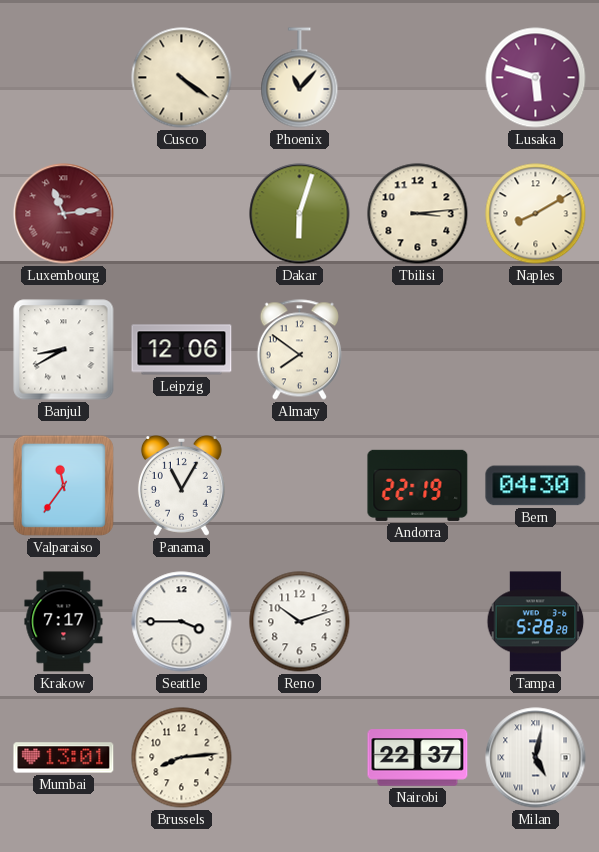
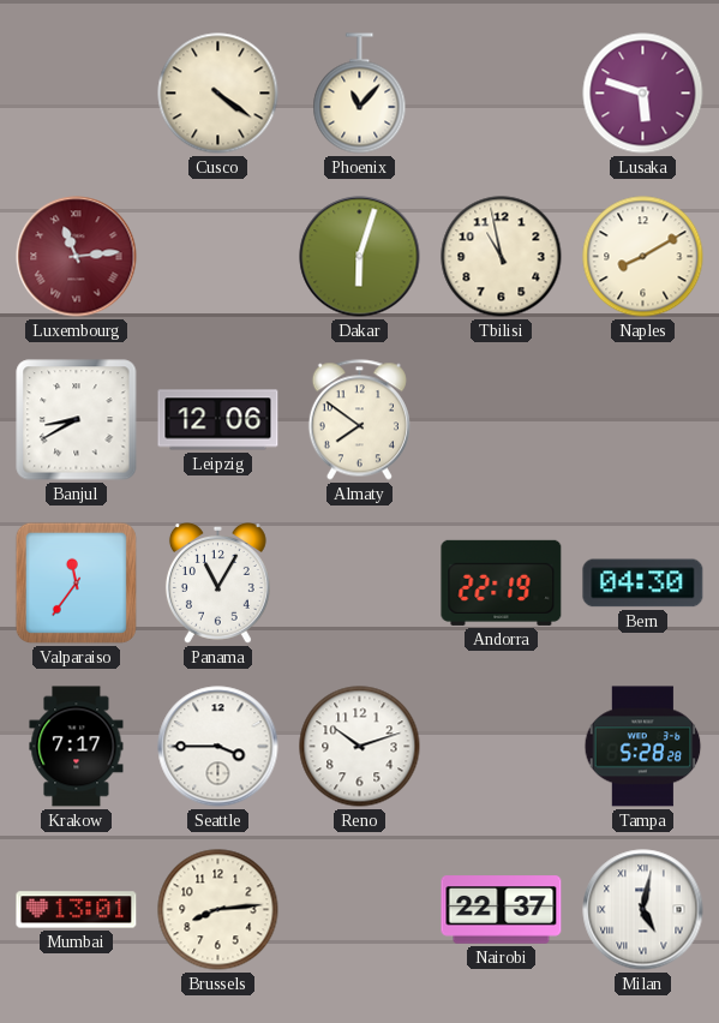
Tbilisi: 3:14 -> 10:58
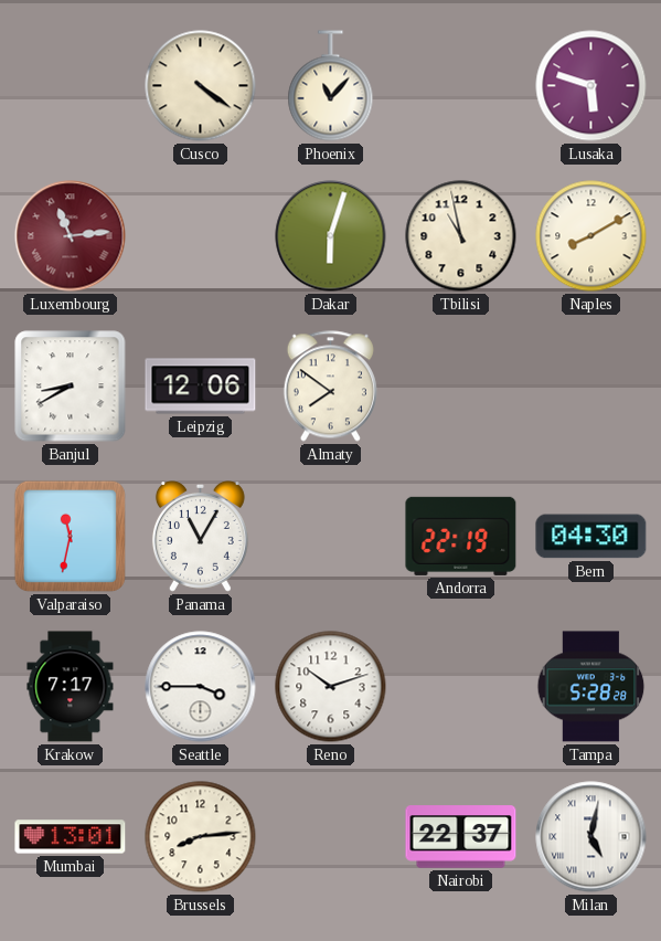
Valparaiso: 11:36 -> 11:32
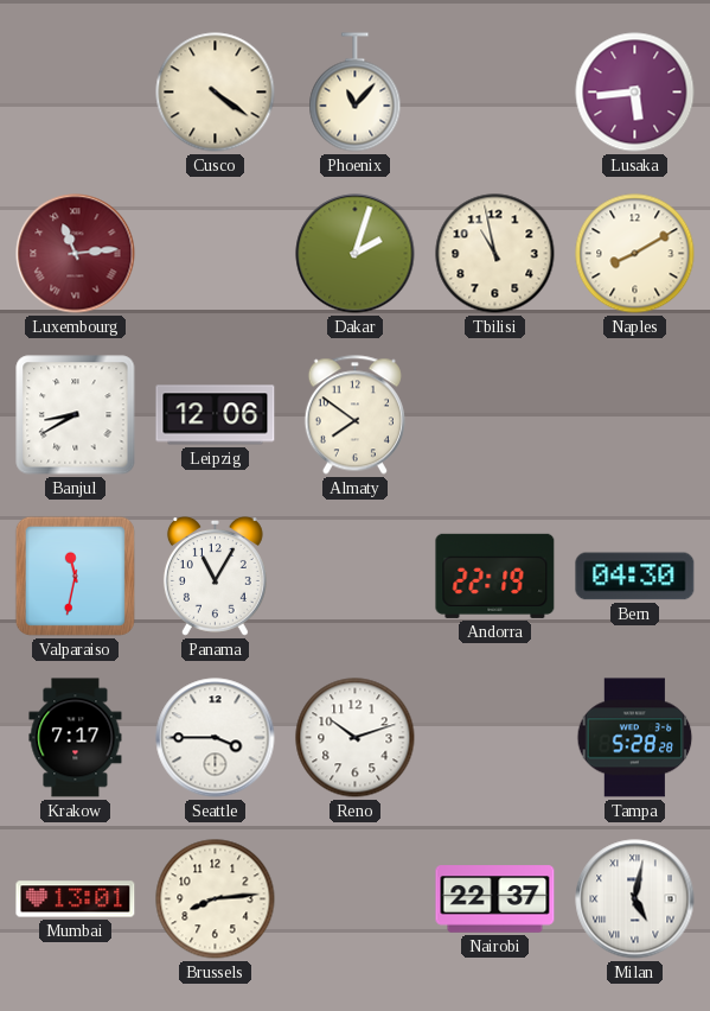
Lusaka: 5:48 -> 5:44
Dakar: 6:03 -> 2:03
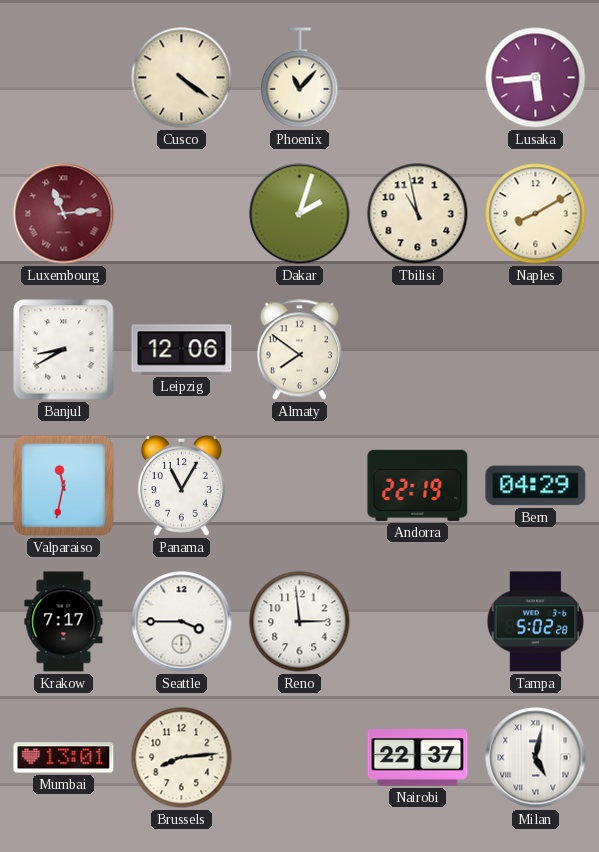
Bern: 04:30 -> 04:29
Reno: 10:12 -> 2:59
Tampa: 5:28 -> 5:02
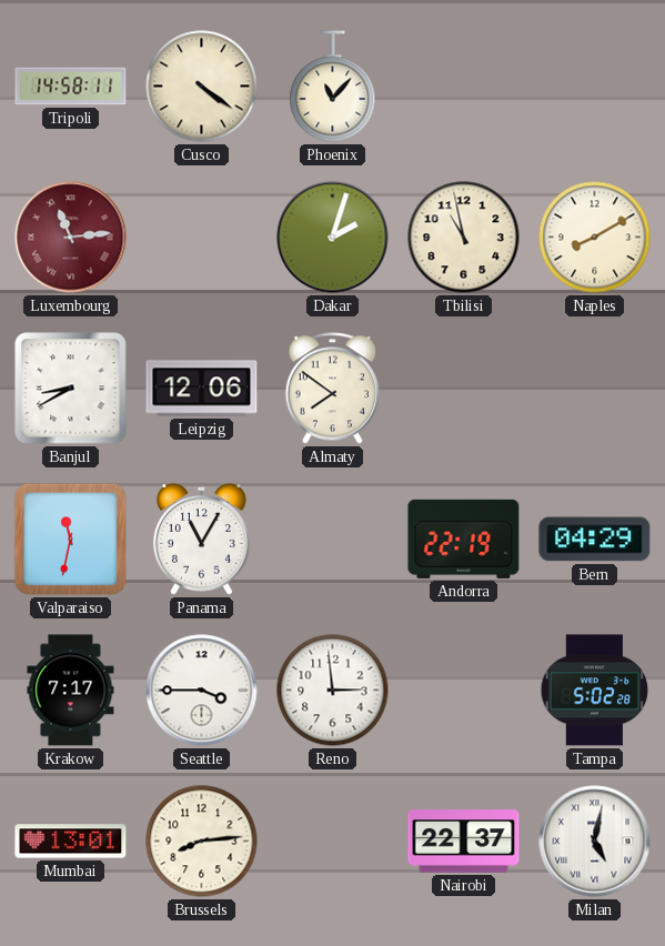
Tripoli: none -> 14:58
Lusaka: 5:44 -> none
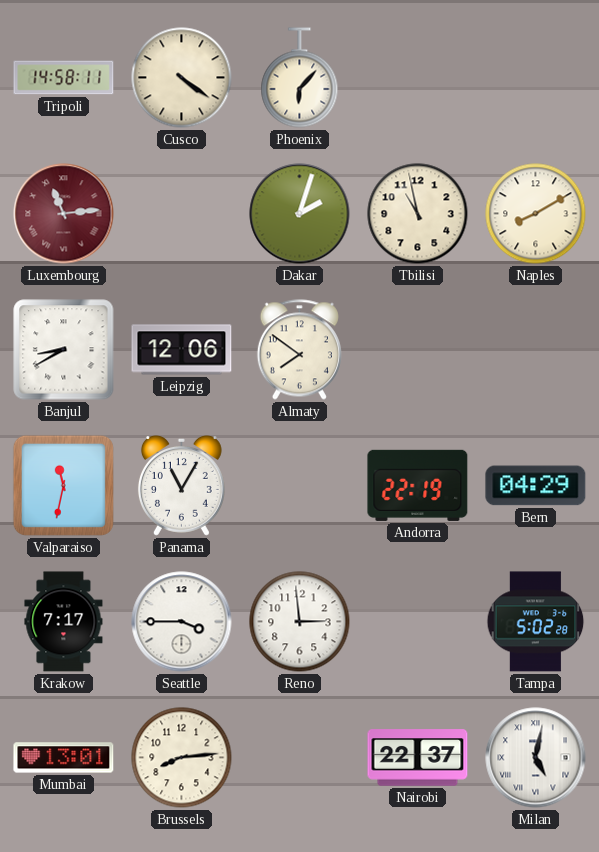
Phoenix: 11:07 -> 6:07
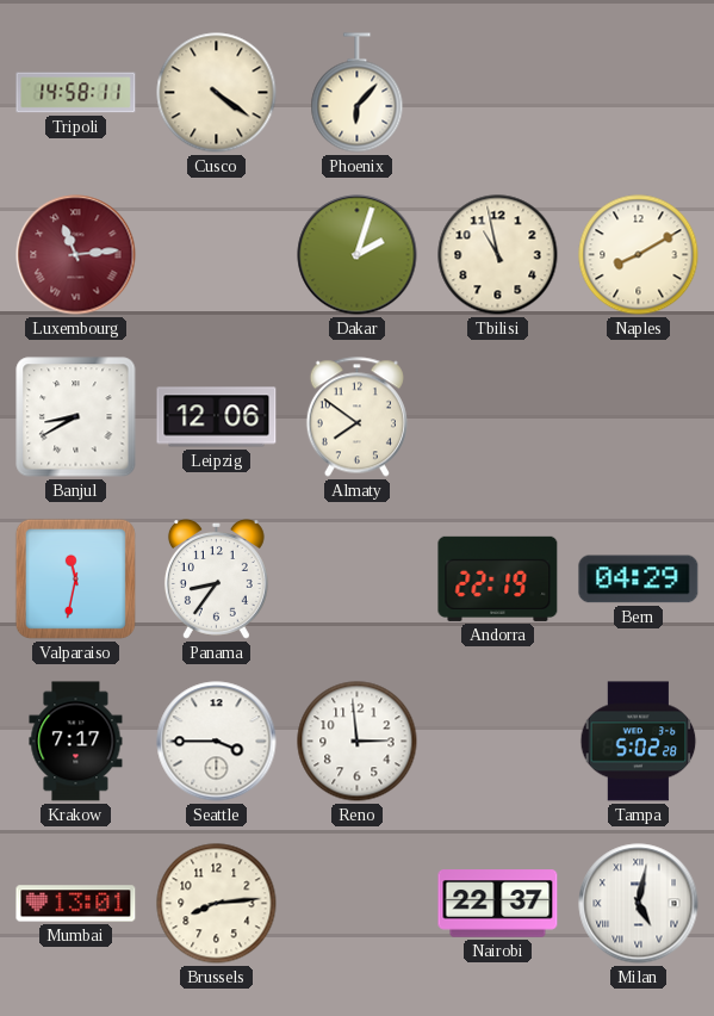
Panama: 11:05 -> 8:36
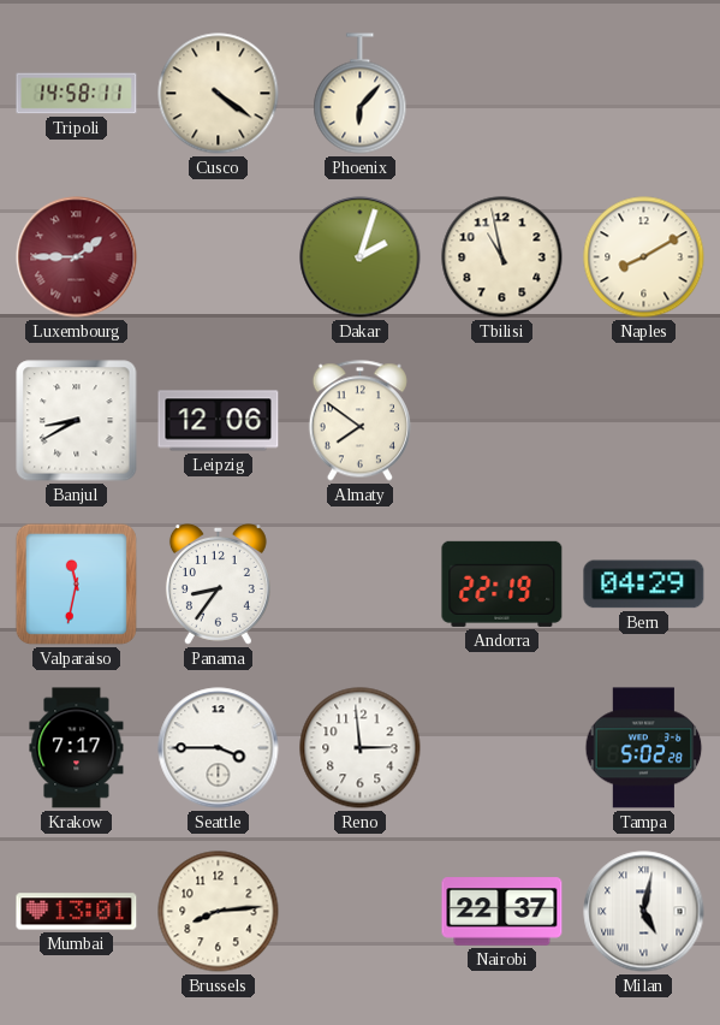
Luxembourg: 11:14 -> 1:45
